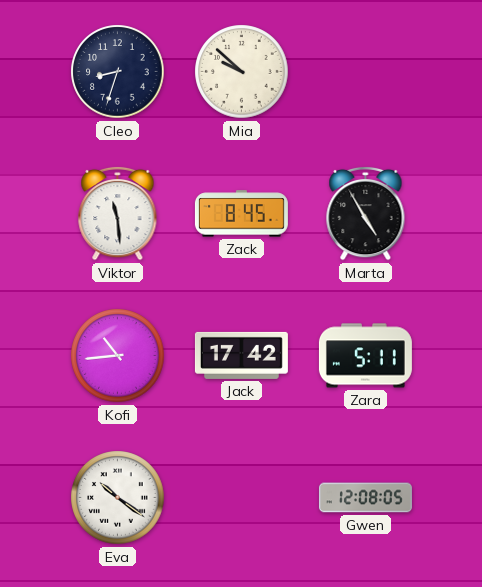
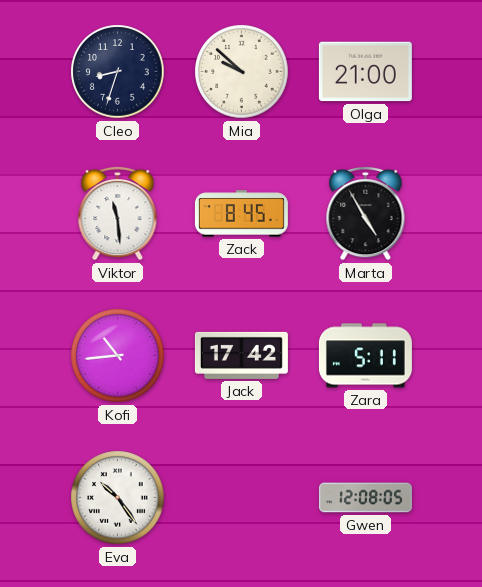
Olga: none -> 21:00
Eva: 10:21 -> 10:24
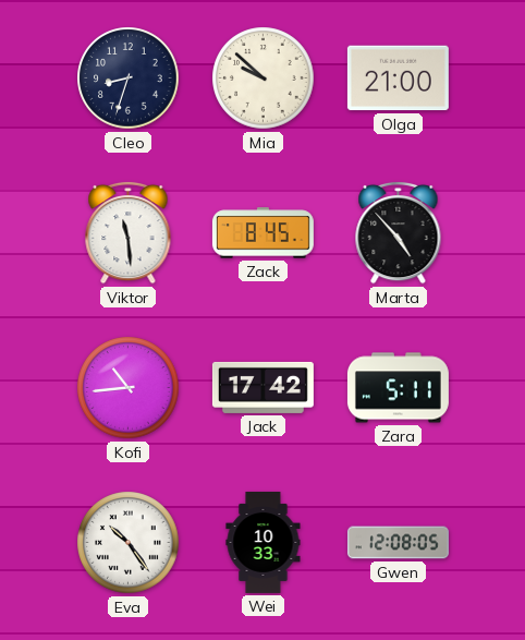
Marta: 4:55 -> 4:53
Wei: none -> 10:33
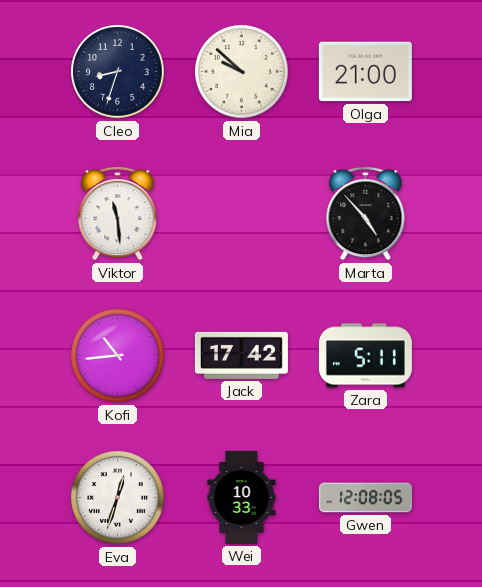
Zack: 8:45 -> none
Eva: 10:24 -> 12:33
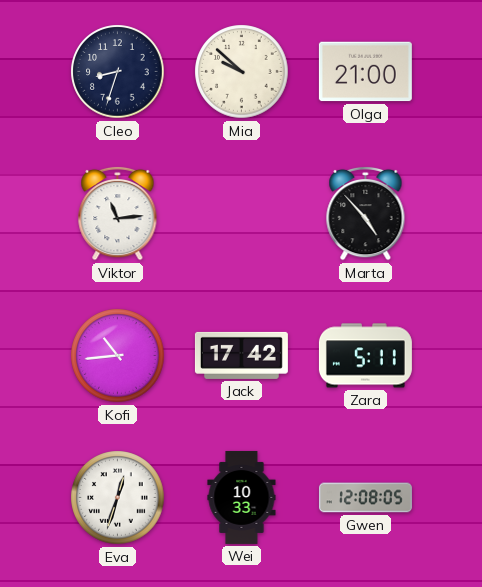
Viktor: 11:29 -> 11:14
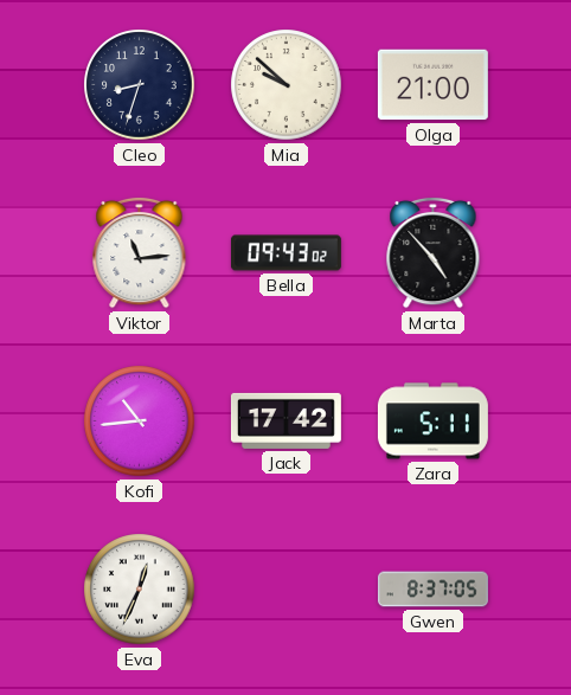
Bella: none -> 09:43
Eva: 12:33 -> 12:34
Wei: 10:33 -> none
Gwen: 12:08 -> 8:37
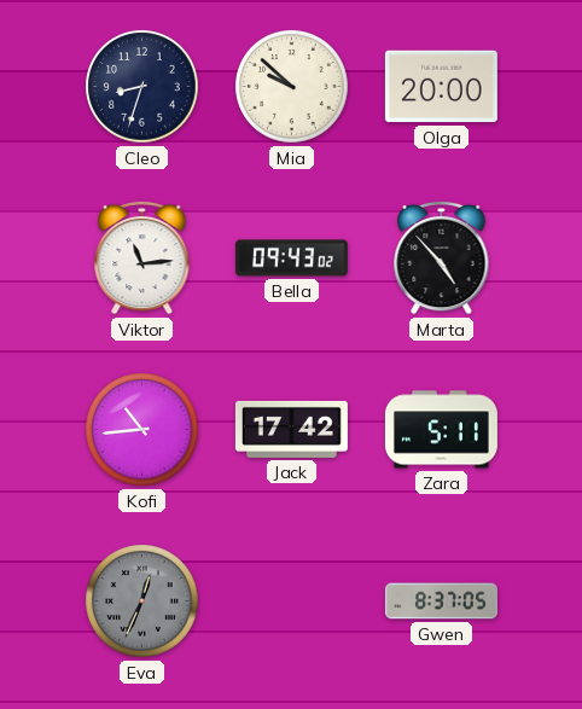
Olga: 21:00 -> 20:00
Eva dial: white -> grey
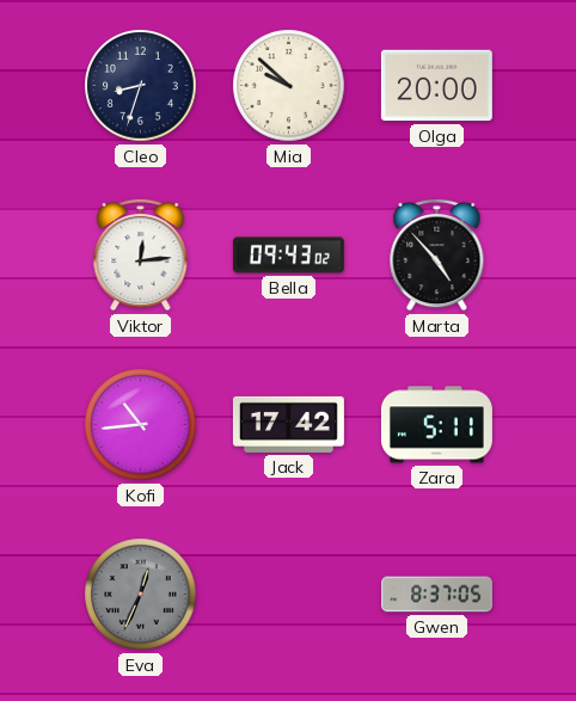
Viktor: 11:14 -> 12:14
